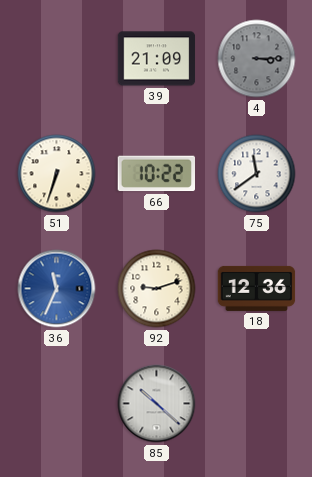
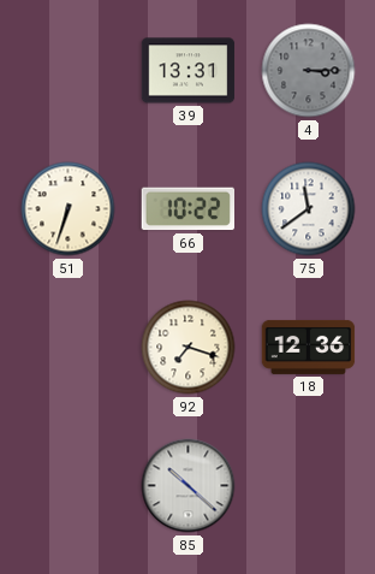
39: 21:09 -> 13:31
36: 11:34 -> none
92: 9:12 -> 7:18
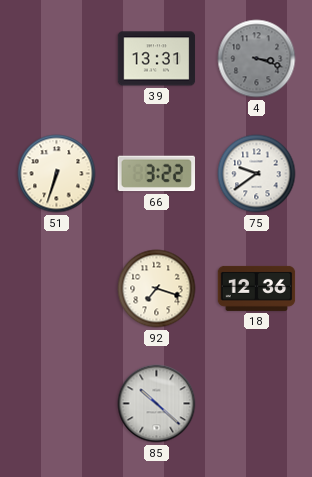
4: 3:15 -> 3:18
66: 10:22 -> 3:22
75: 11:39 -> 9:39
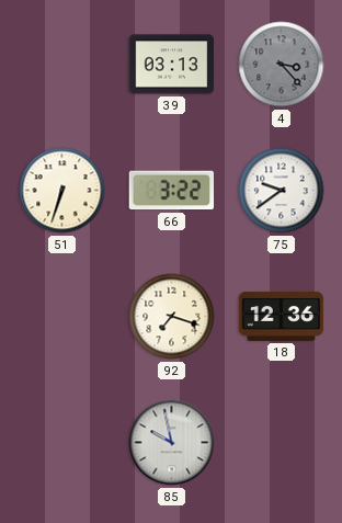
39: 13:31 -> 03:13
4: 3:18 -> 3:23
85: 10:22 -> 9:58
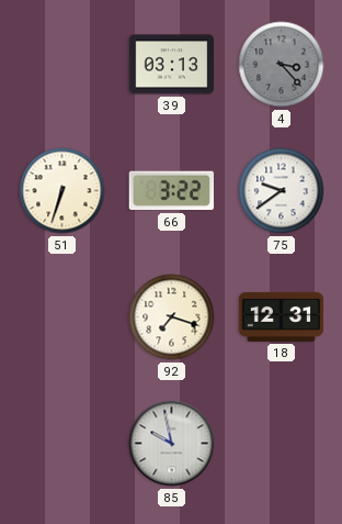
18: 12:36 -> 12:31
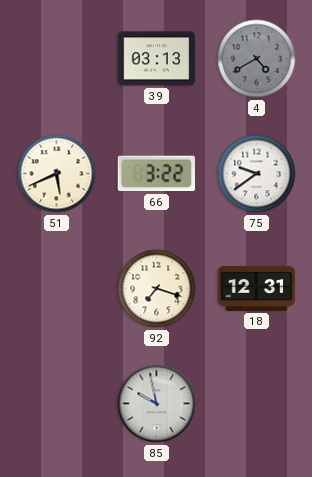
4: 3:23 -> 4:40
51: 6:33 -> 5:41
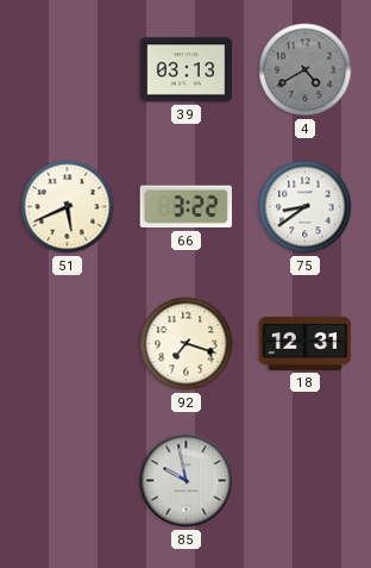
75: 9:39 -> 8:39
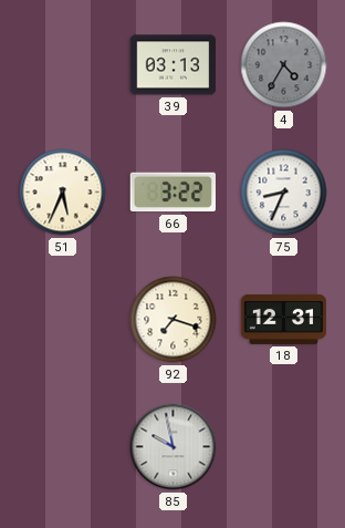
4: 4:40 -> 4:35
51: 5:41 -> 5:34
75: 8:39 -> 8:34
